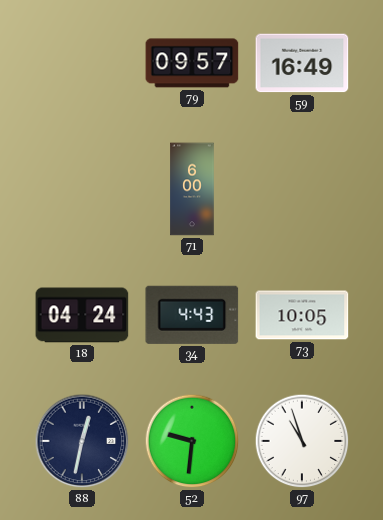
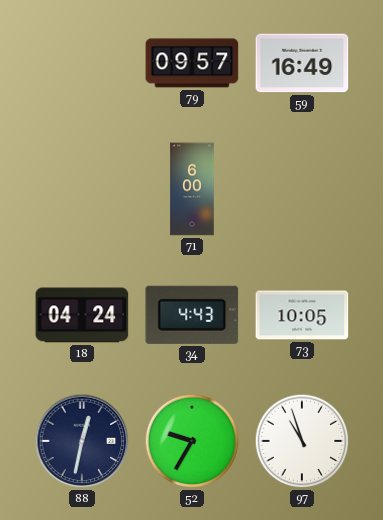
52: 9:31 -> 9:35
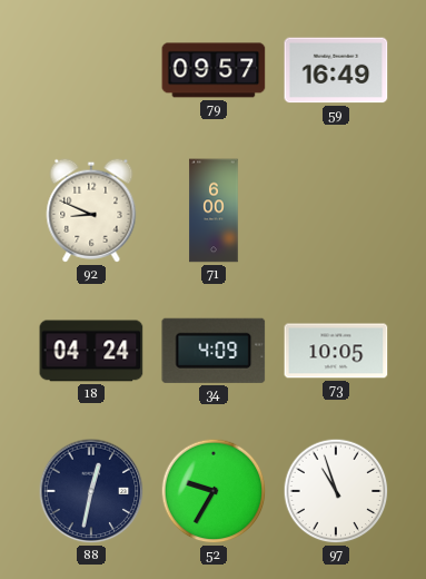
92: none -> 8:49
34: 4:43 -> 4:09
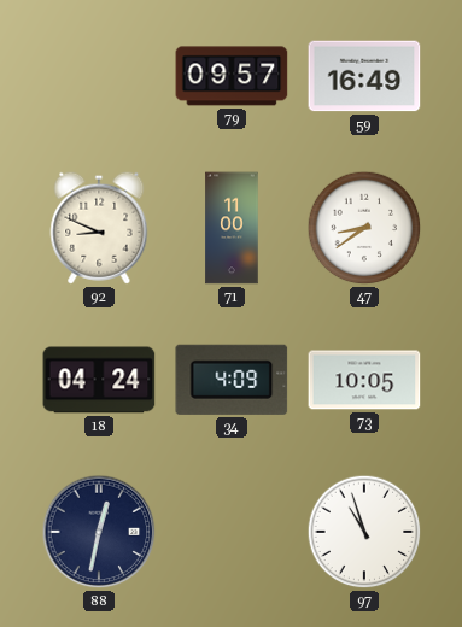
71: 6:00 -> 11:00
47: none -> 8:39
52: 9:35 -> none
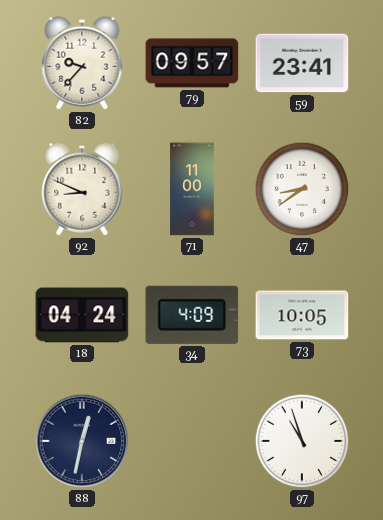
82: none -> 9:37
59: 16:49 -> 23:41
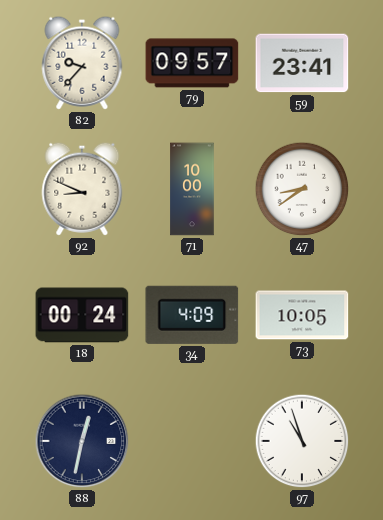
71: 11:00 -> 10:00
18: 04:24 -> 00:24
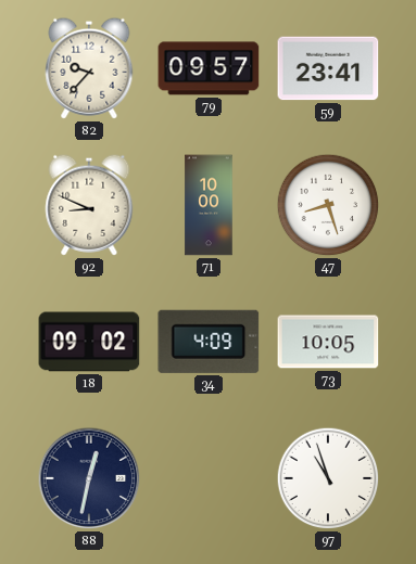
47: 8:39 -> 8:27
18: 00:24 -> 09:02
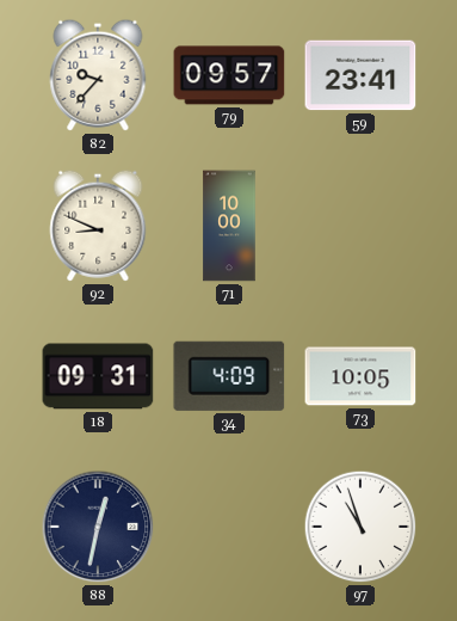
47: 8:27 -> none
18: 09:02 -> 09:31
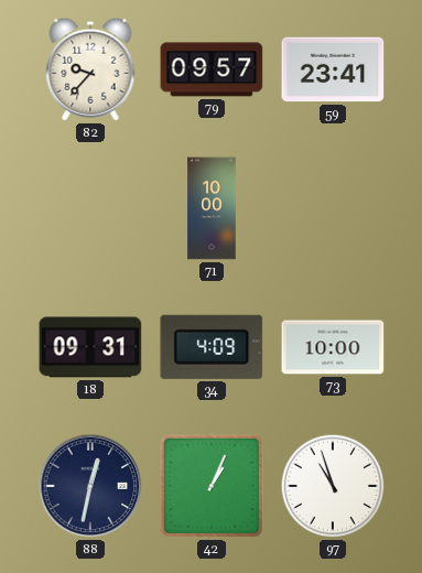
92: 8:49 -> none
73: 10:05 -> 10:00
42: none -> 1:04
